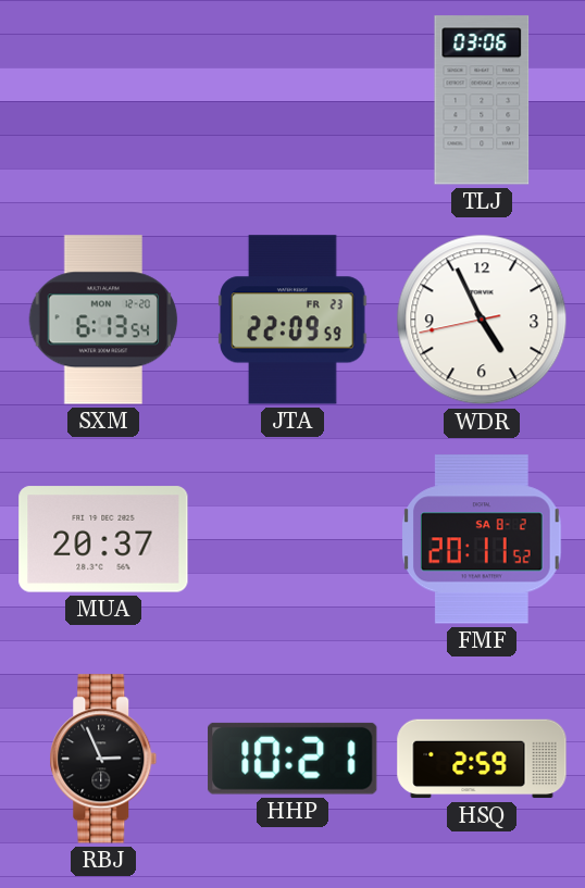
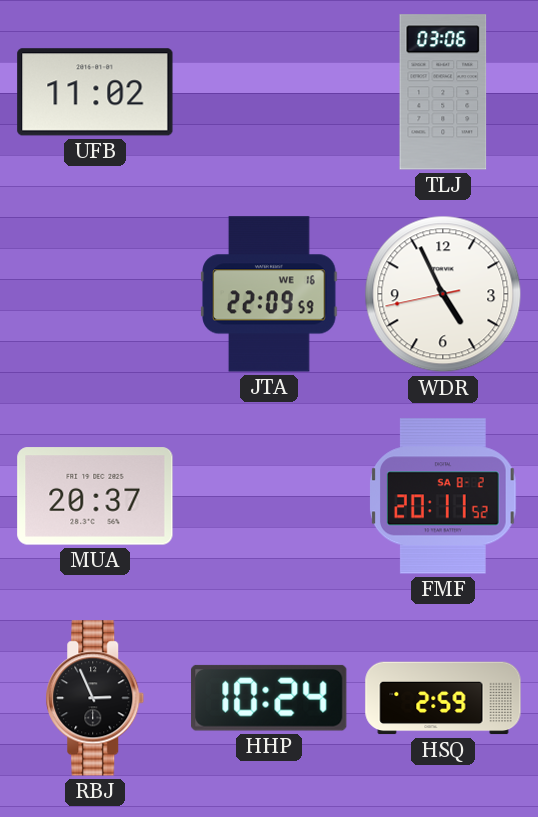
UFB: none -> 11:02
SXM: 6:13 -> none
JTA date: FR 23 -> WE 16
HHP: 10:21 -> 10:24
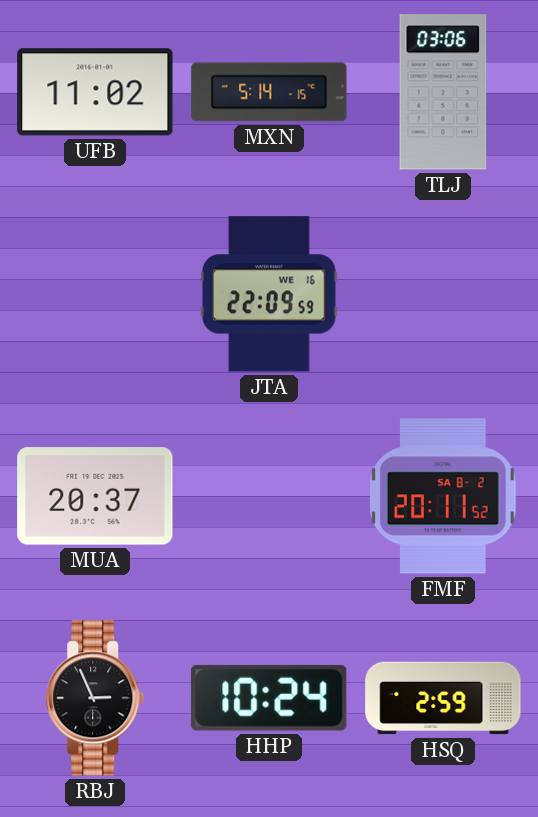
MXN: none -> 5:14
WDR: 4:55 -> none
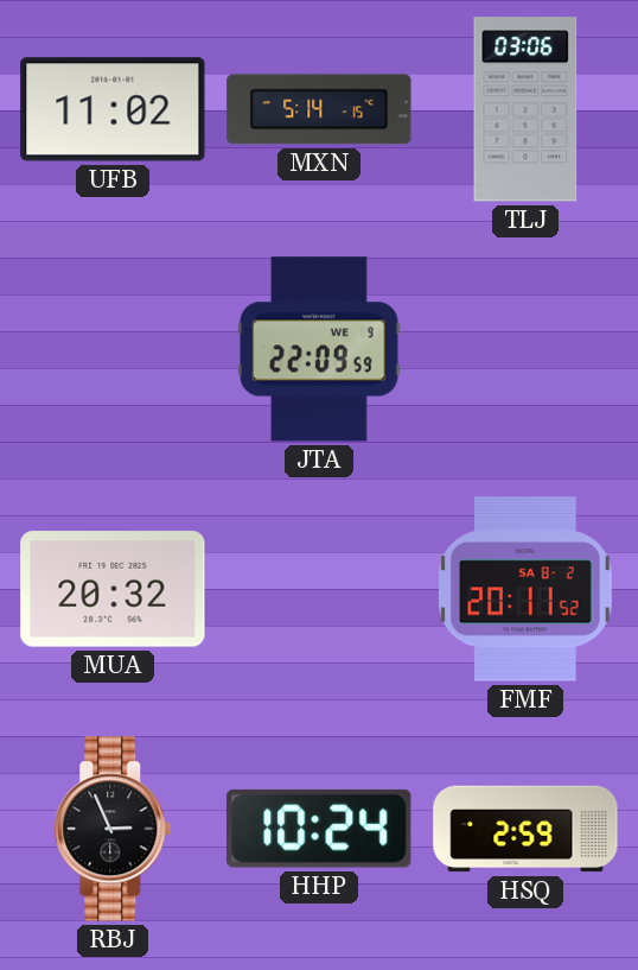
JTA date: WE 16 -> WE 9
MUA: 20:37 -> 20:32
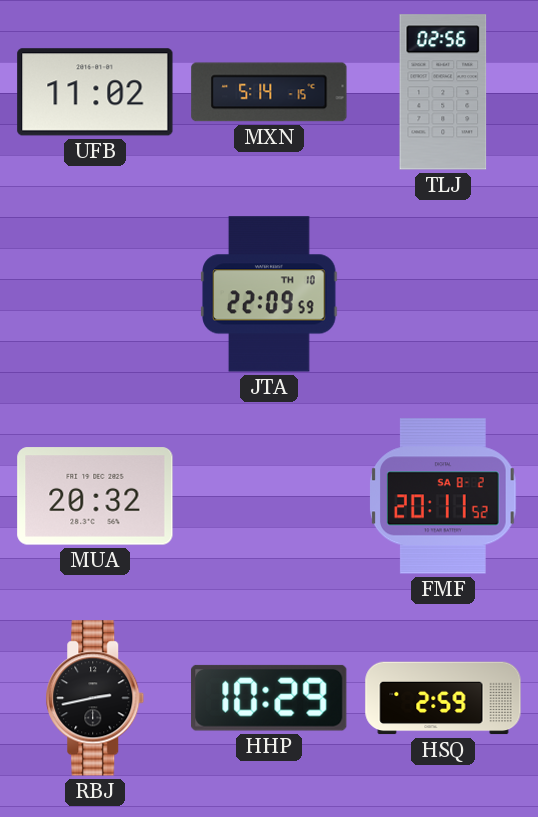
TLJ: 03:06 -> 02:56
JTA date: WE 9 -> TH 10
RBJ: 2:56 -> 2:43
HHP: 10:24 -> 10:29
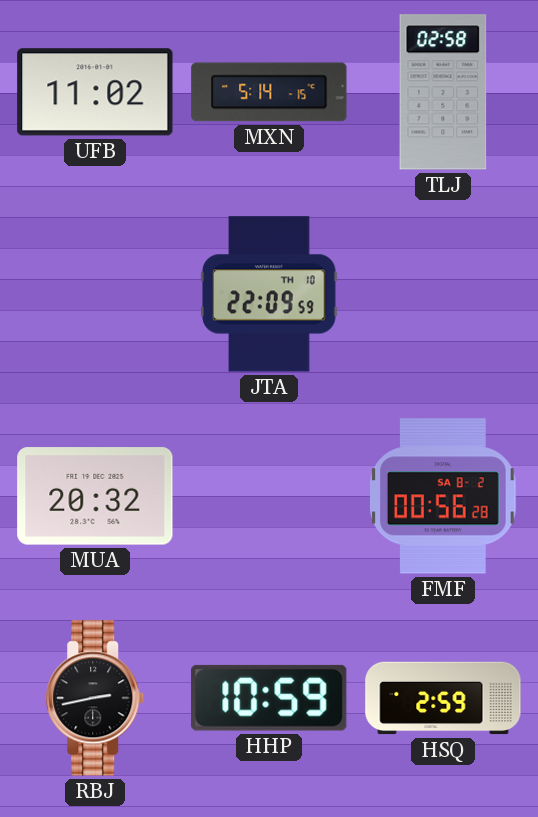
TLJ: 02:56 -> 02:58
FMF: 20:11 -> 00:56
HHP: 10:29 -> 10:59
